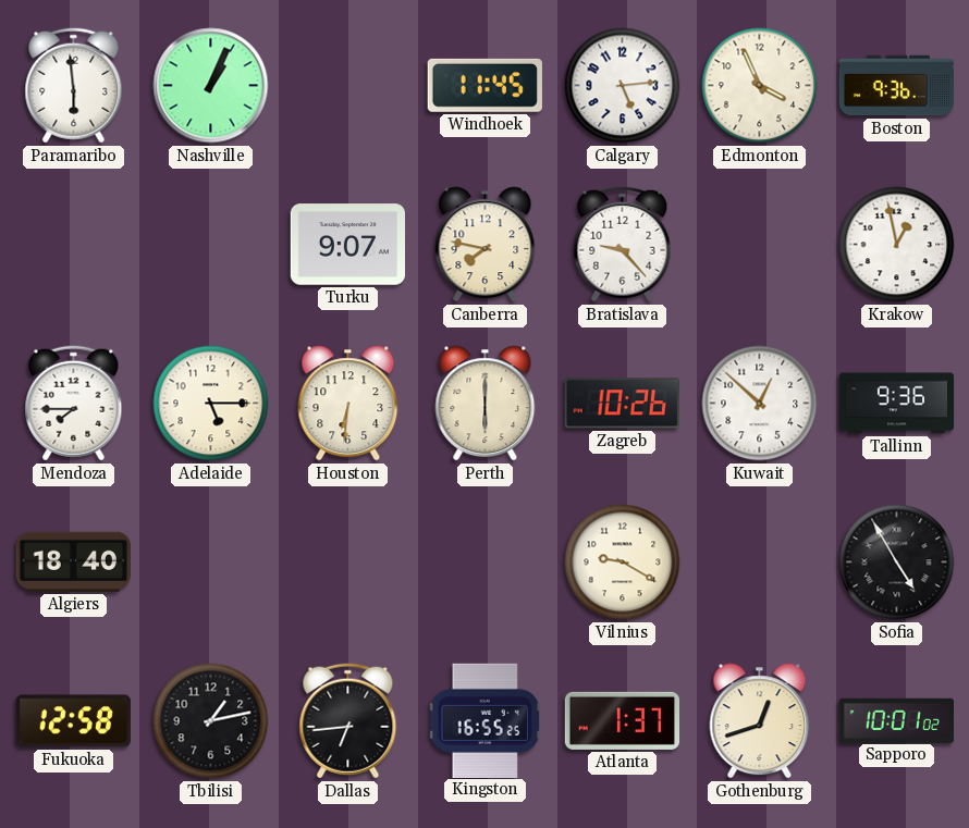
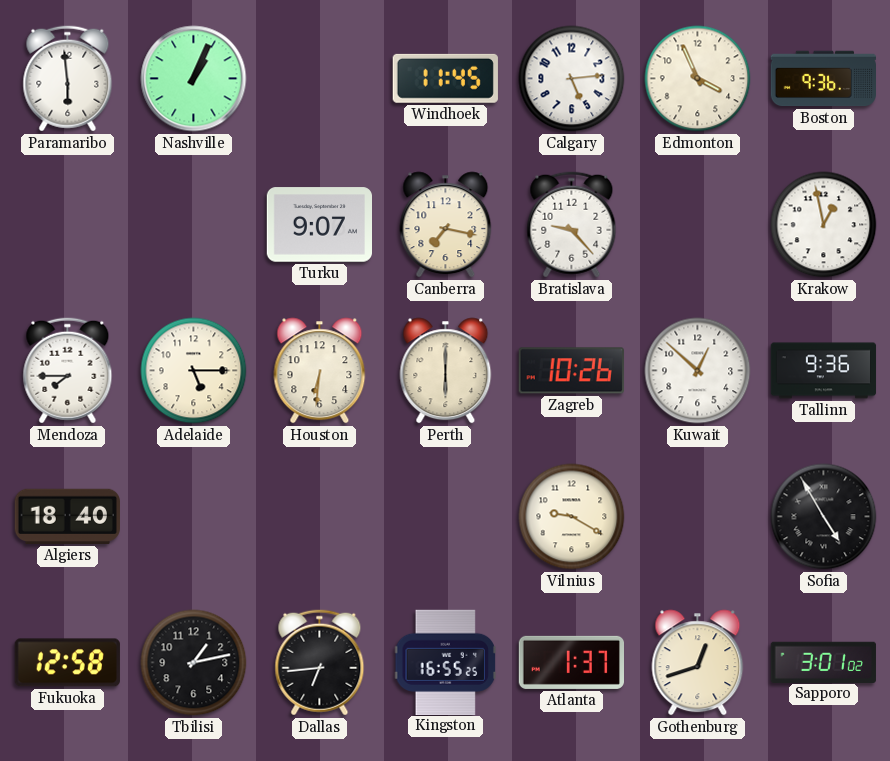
Canberra: 7:47 -> 7:17
Sapporo: 10:01 -> 3:01
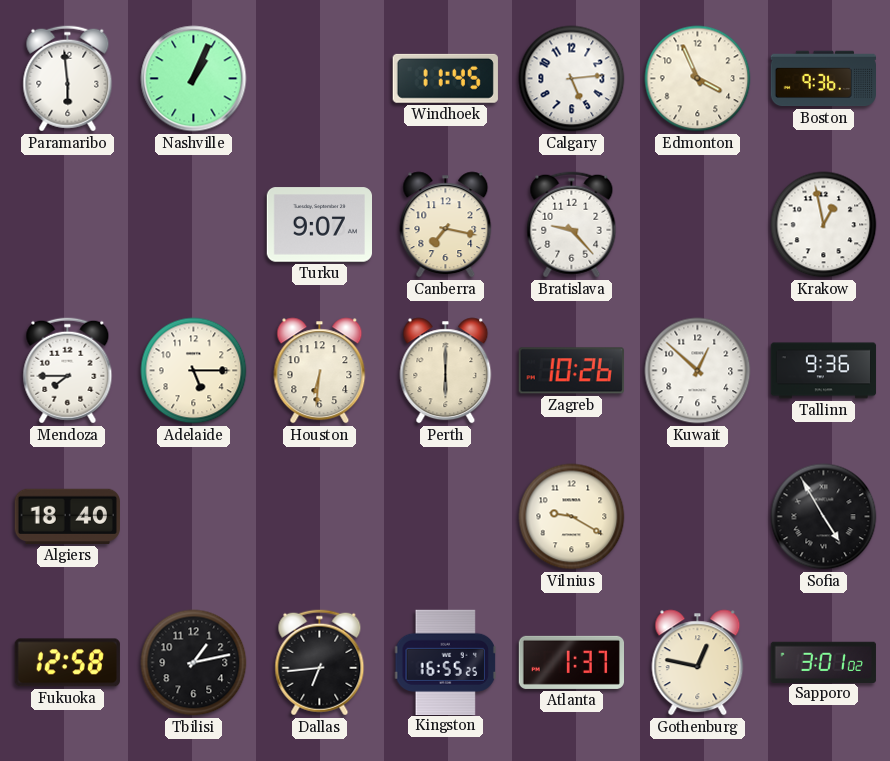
Gothenburg: 12:42 -> 12:47
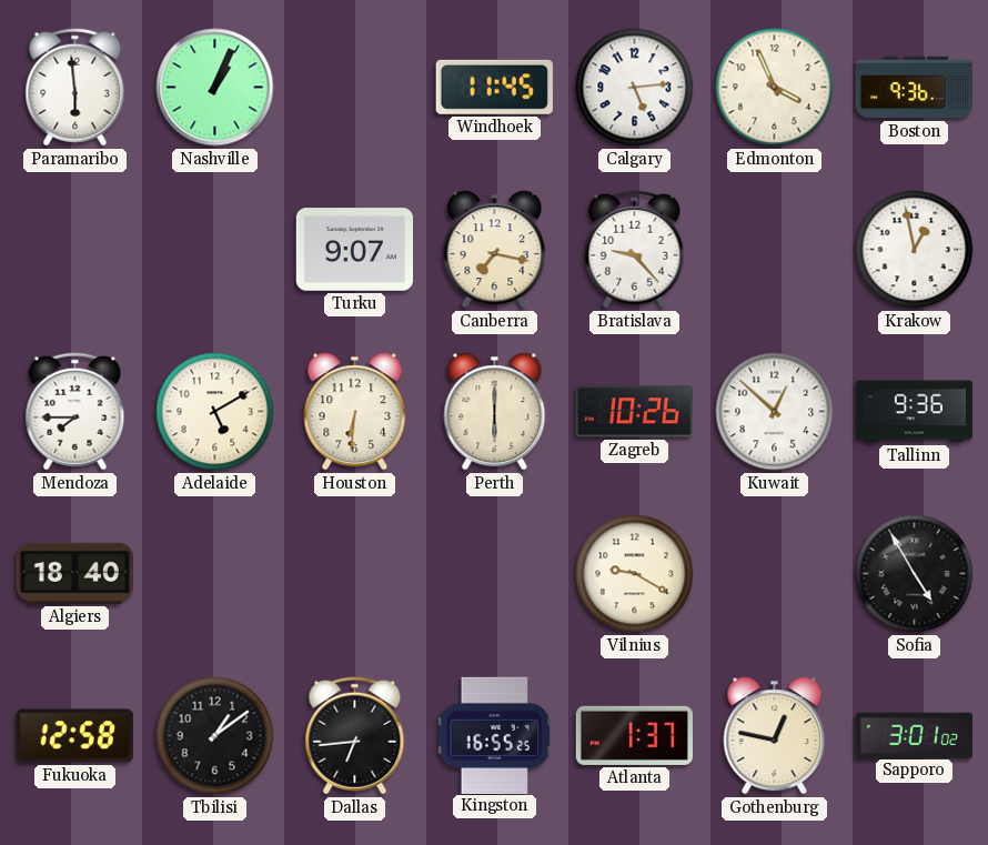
Adelaide: 5:15 -> 5:10
Tbilisi: 1:13 -> 1:09
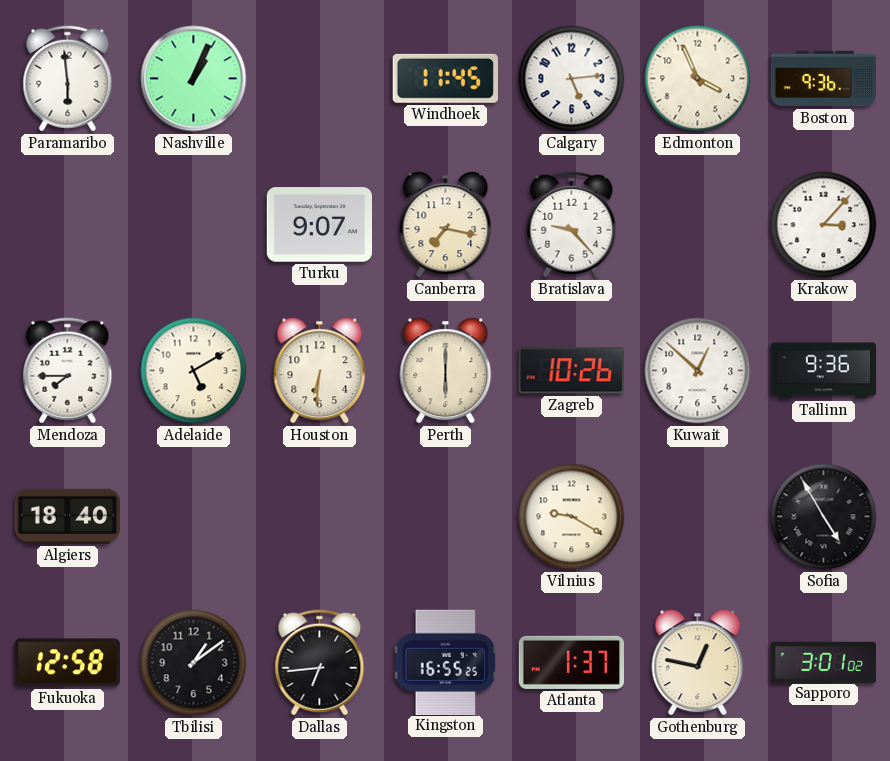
Krakow: 12:58 -> 3:07
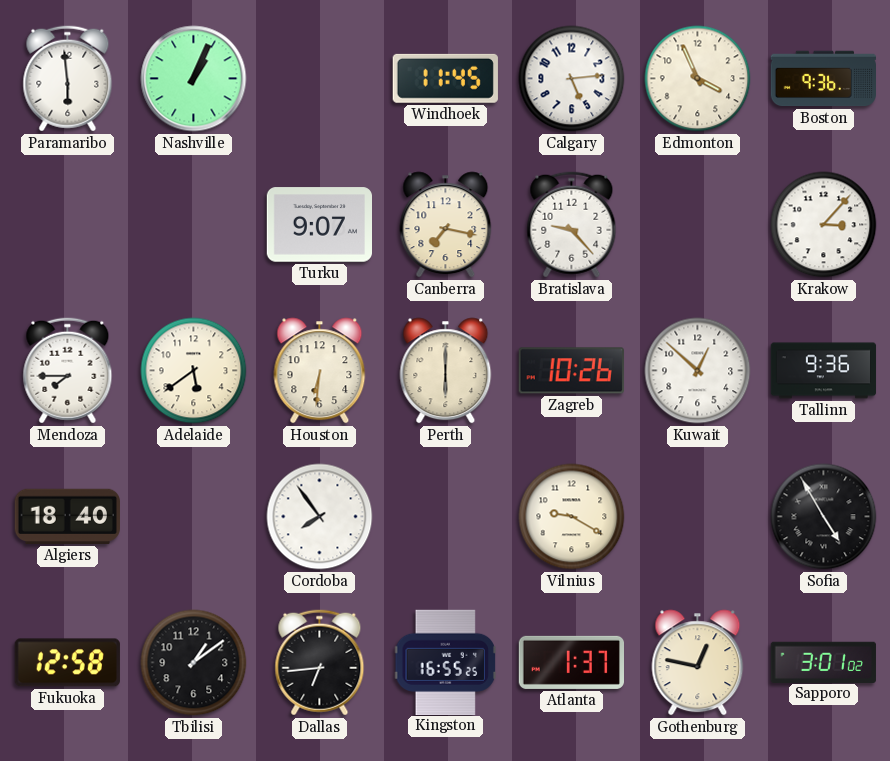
Adelaide: 5:10 -> 5:39
Cordoba: none -> 7:54
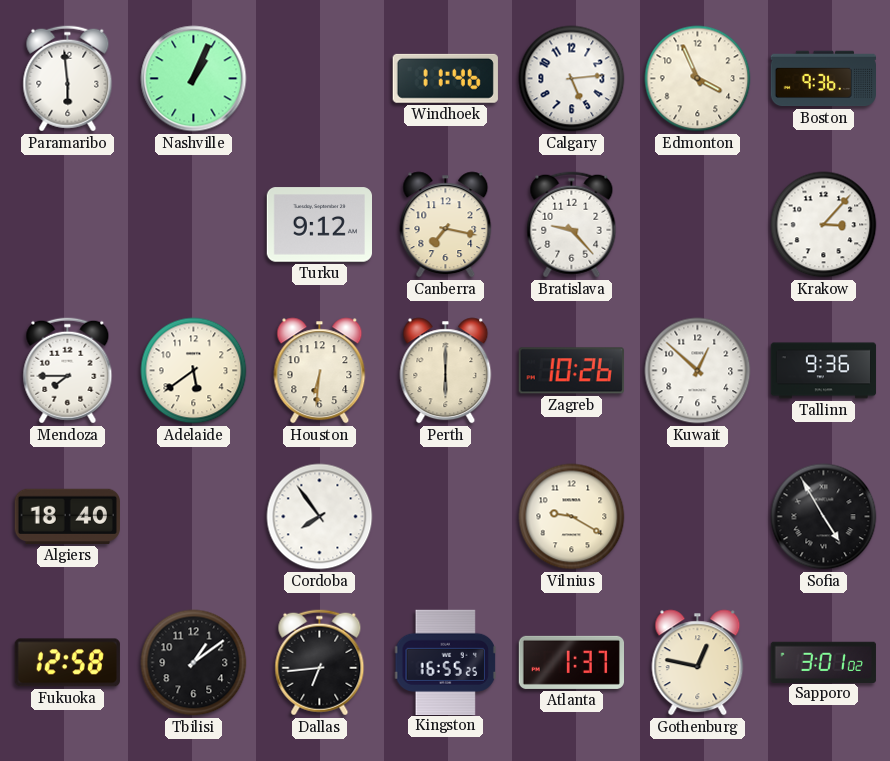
Windhoek: 11:45 -> 11:46
Turku: 9:07 -> 9:12
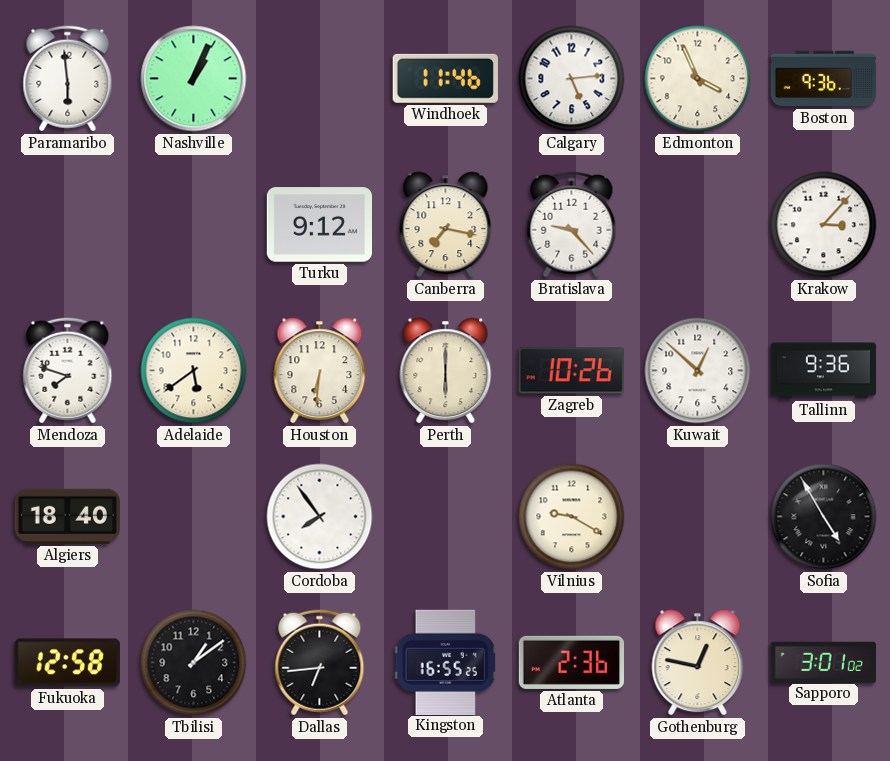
Mendoza: 7:45 -> 7:48
Atlanta: 1:37 -> 2:36
